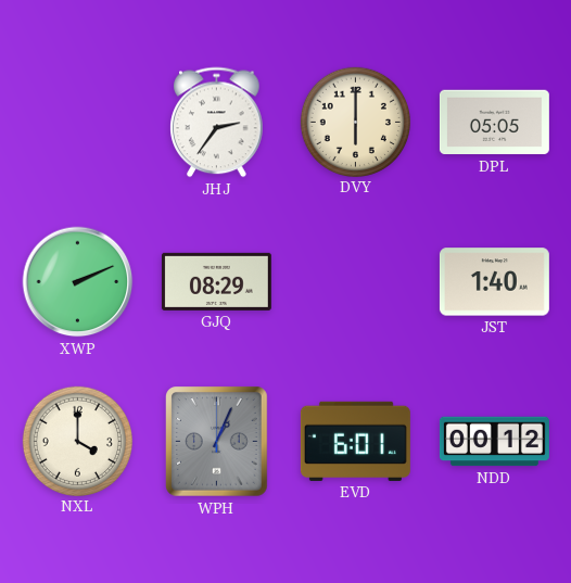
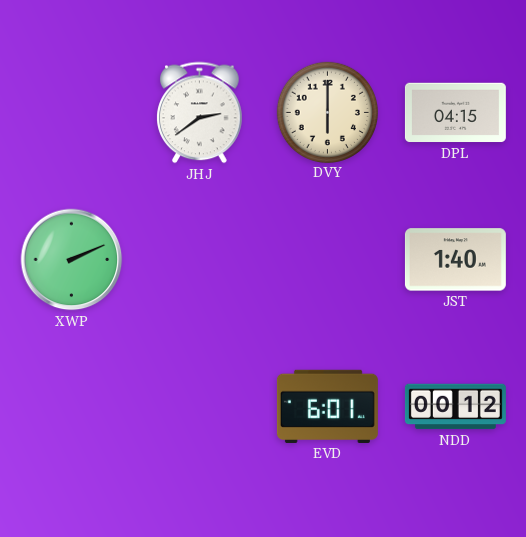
JHJ: 2:36 -> 2:39
DPL: 05:05 -> 04:15
GJQ: 08:29 -> none
NXL: 4:00 -> none
WPH: 1:04 -> none
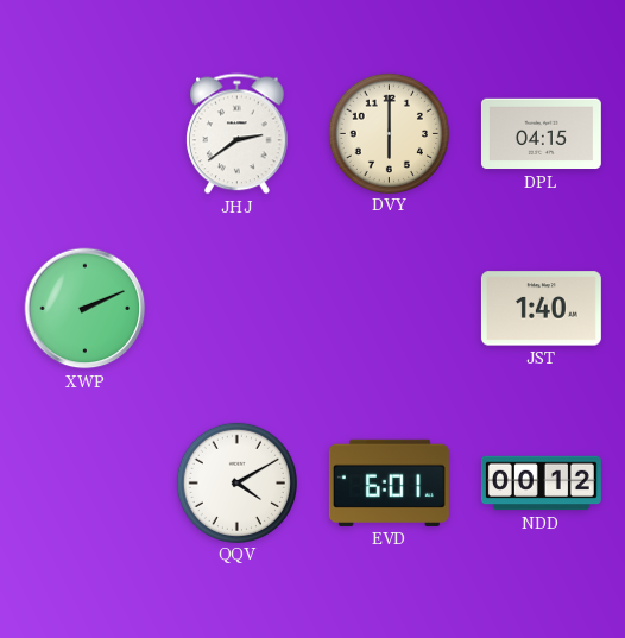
QQV: none -> 4:10
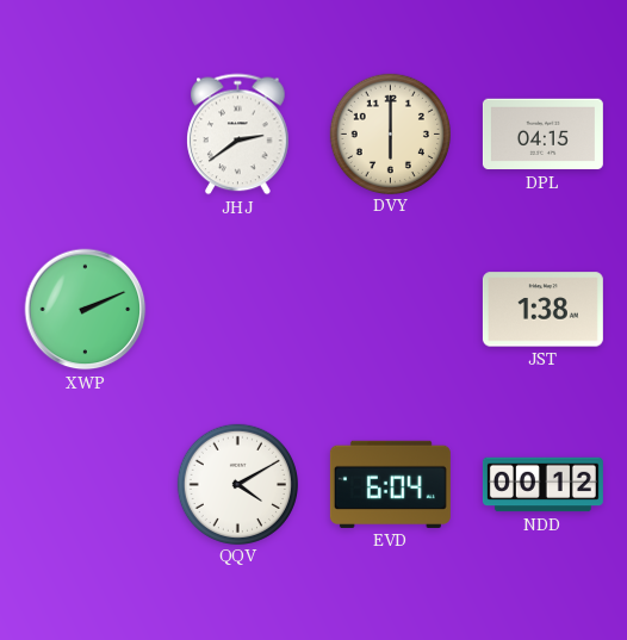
JST: 1:40 -> 1:38
EVD: 6:01 -> 6:04
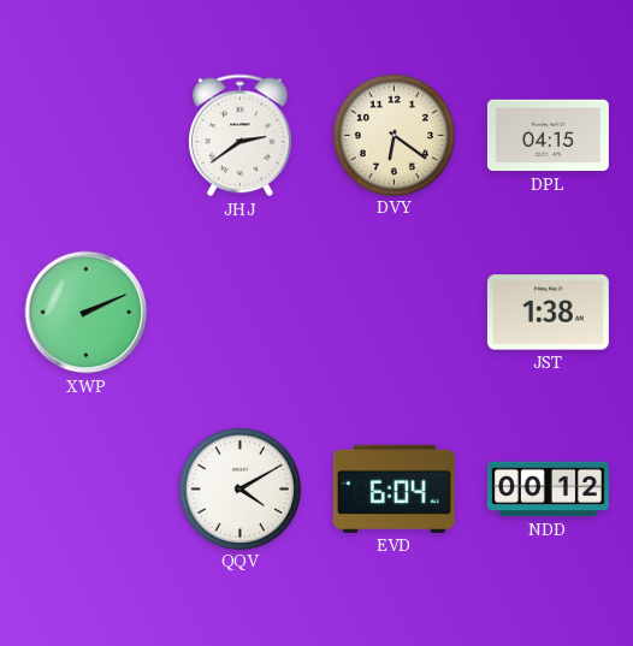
DVY: 6:00 -> 6:21
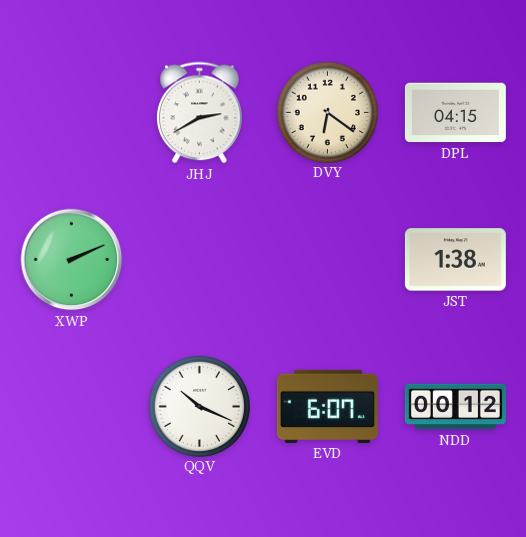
JHJ: 2:39 -> 2:40
QQV: 4:10 -> 10:19
EVD: 6:04 -> 6:07
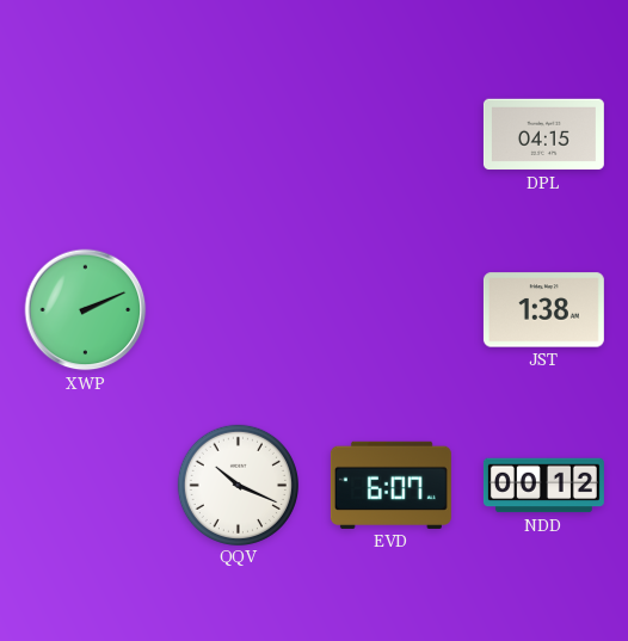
JHJ: 2:40 -> none
DVY: 6:21 -> none
